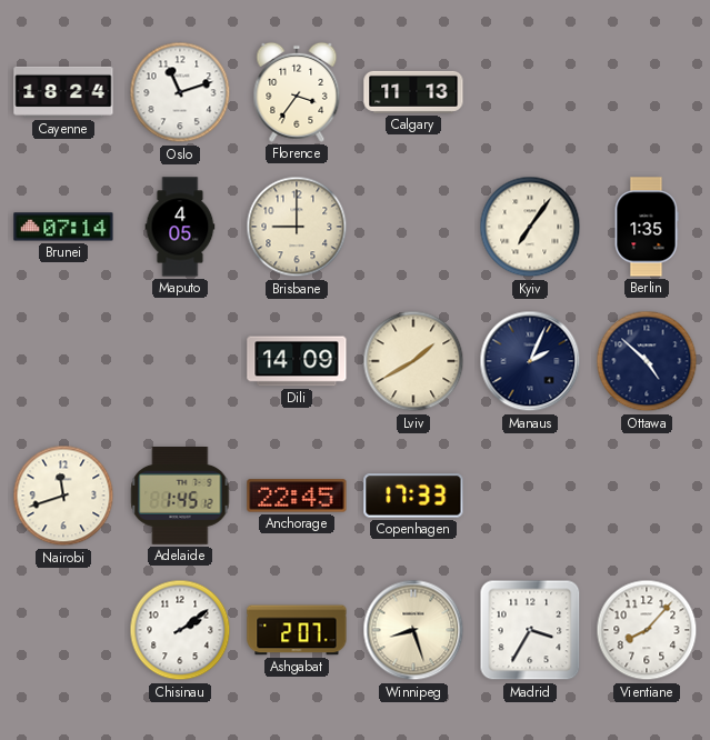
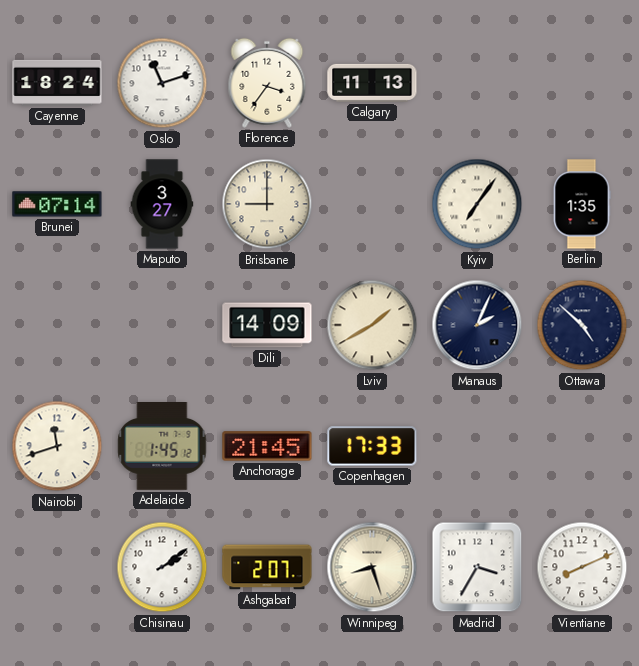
Maputo: 4:05 -> 3:27
Anchorage: 22:45 -> 21:45
Vientiane: 8:07 -> 8:11
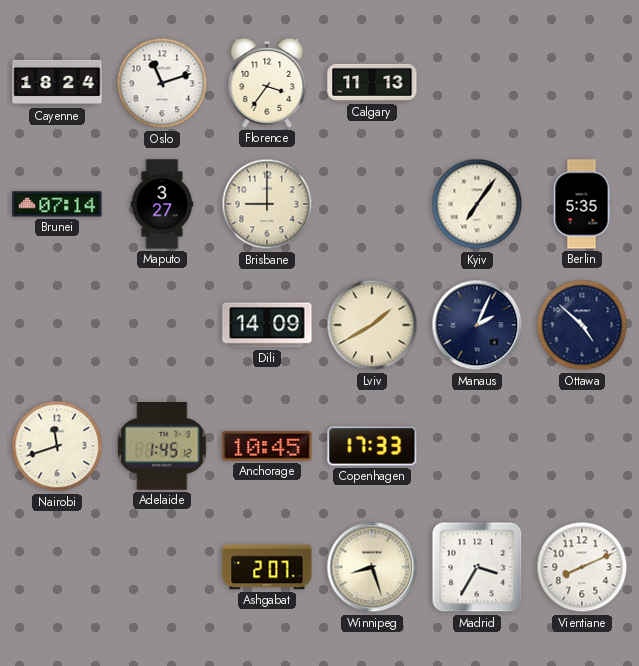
Berlin: 1:35 -> 5:35
Anchorage: 21:45 -> 10:45
Chisinau: 2:09 -> none
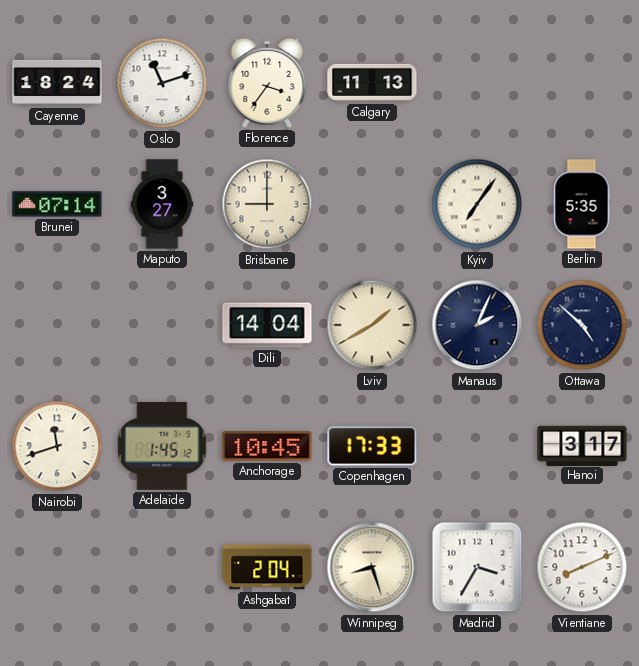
Dili: 14:09 -> 14:04
Hanoi: none -> 3:17
Ashgabat: 2:07 -> 2:04
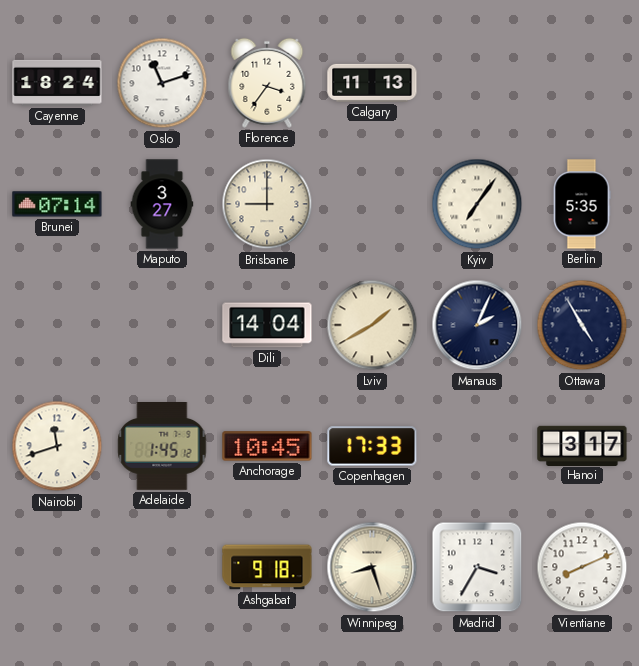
Ottawa: 4:52 -> 4:55
Ashgabat: 2:04 -> 9:18
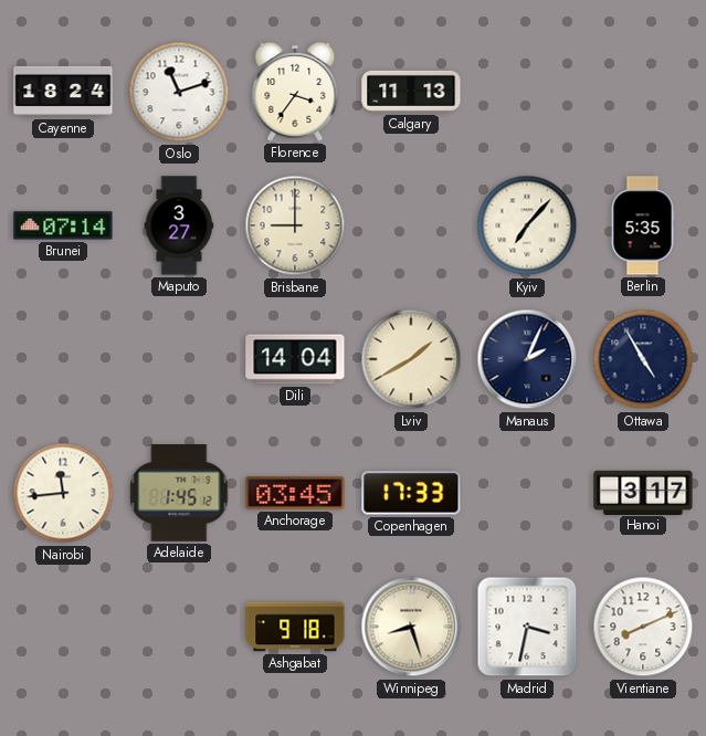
Kyiv: 7:06 -> 7:07
Nairobi: 11:42 -> 11:44
Anchorage: 10:45 -> 03:45
Madrid: 3:35 -> 3:32
